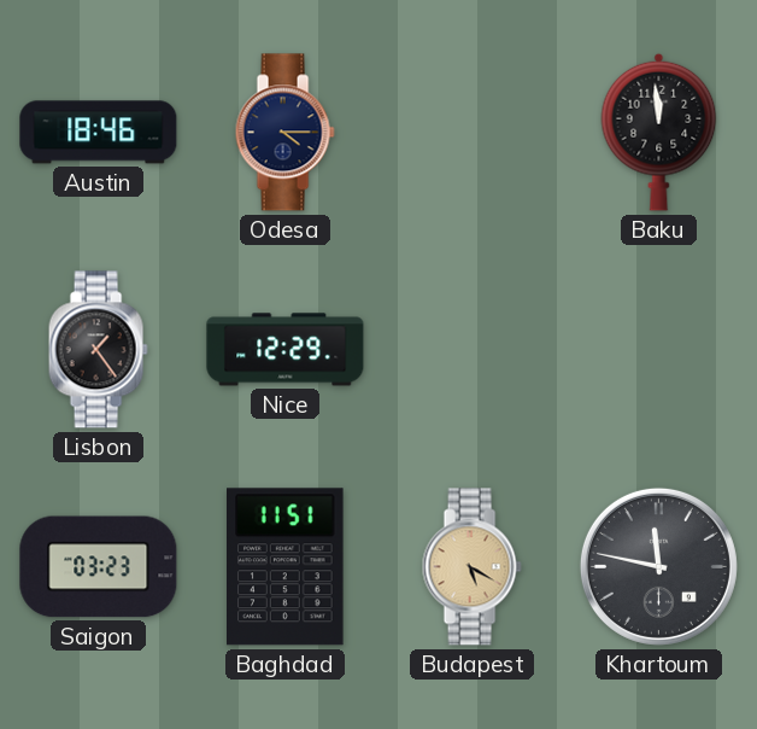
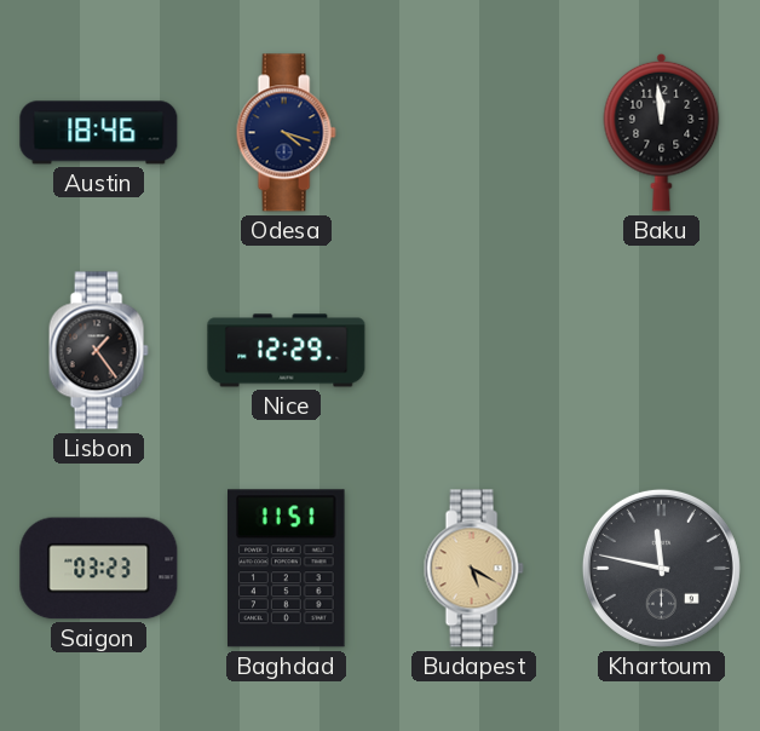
Odesa: 4:15 -> 4:18
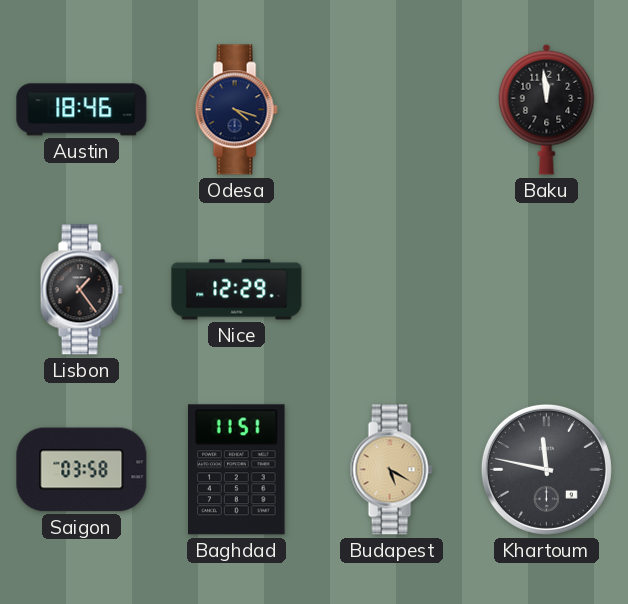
Saigon: 03:23 -> 03:58
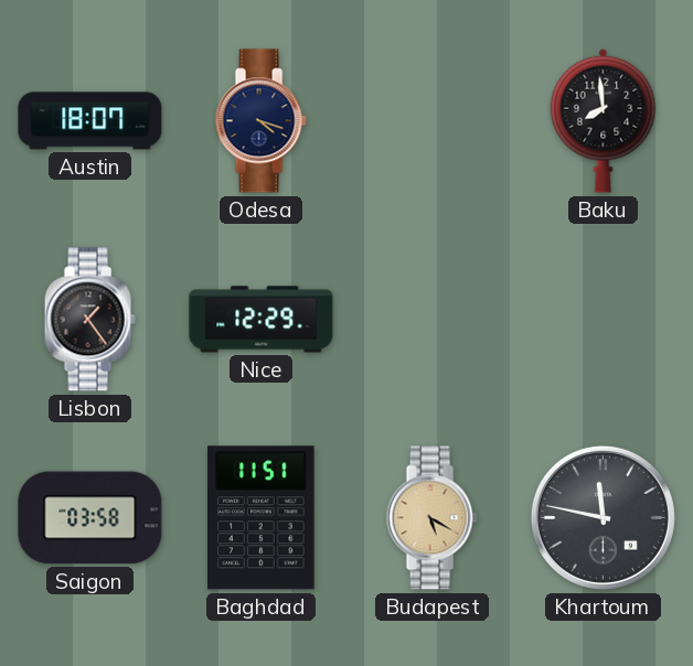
Austin: 18:46 -> 18:07
Baku: 11:59 -> 7:59
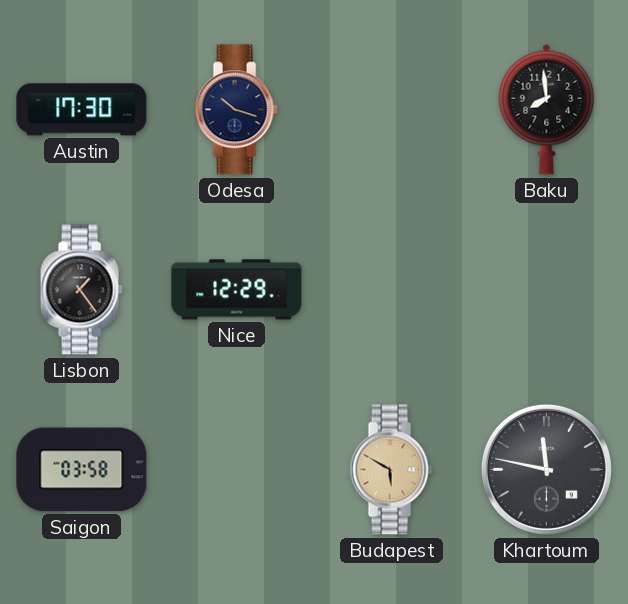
Austin: 18:07 -> 17:30
Odesa: 4:18 -> 10:18
Baghdad: 11:51 -> none
Budapest: 5:20 -> 5:50
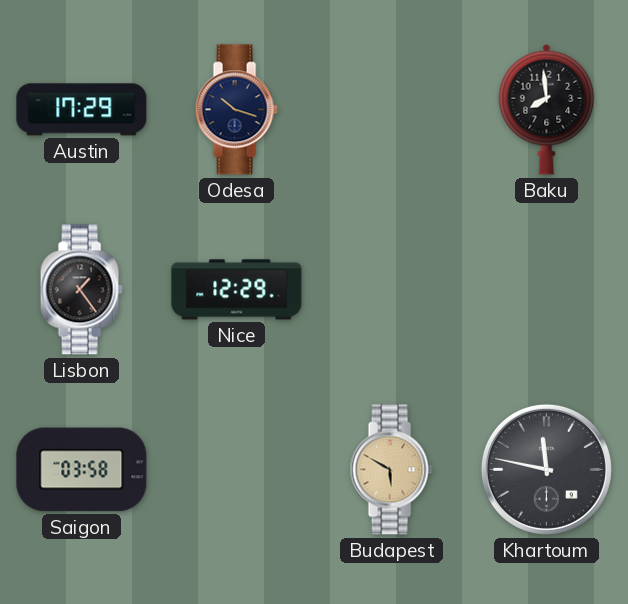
Austin: 17:30 -> 17:29
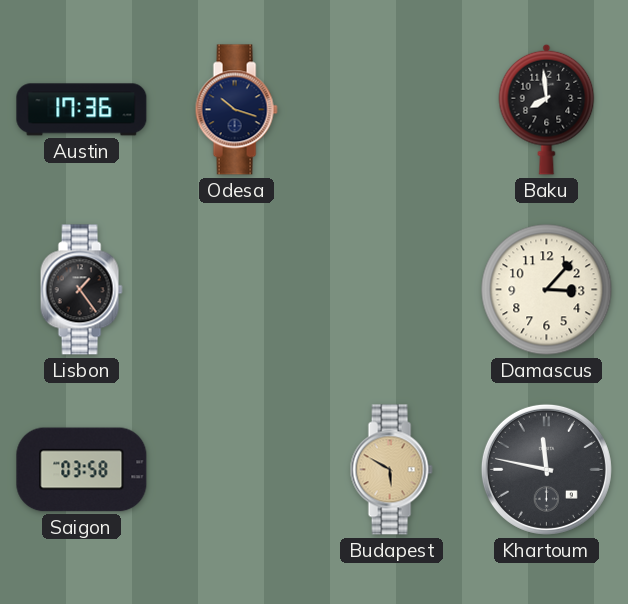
Austin: 17:29 -> 17:36
Nice: 12:29 -> none
Damascus: none -> 3:07
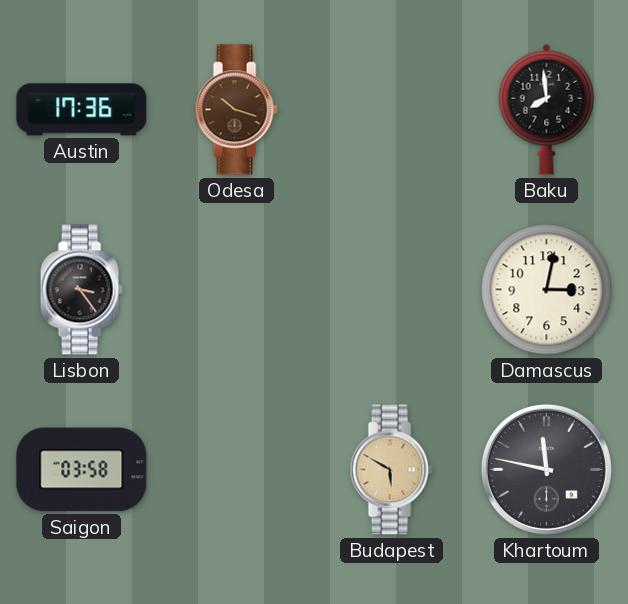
Odesa dial: navy -> brown
Lisbon: 1:24 -> 3:24
Damascus: 3:07 -> 3:02
